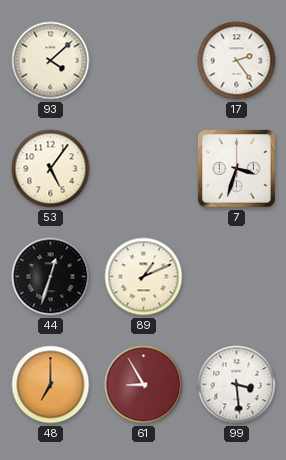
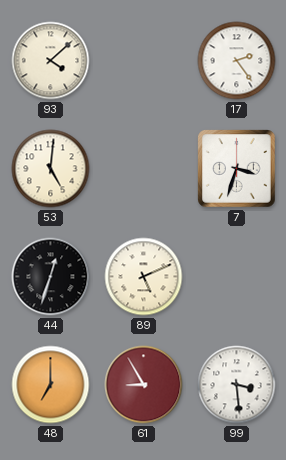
53: 5:06 -> 5:01
89: 1:11 -> 5:11
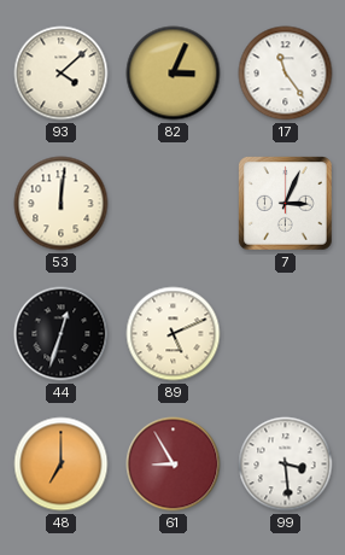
82: none -> 3:04
17: 2:24 -> 11:24
53: 5:01 -> 12:01
7: 3:33 -> 3:04
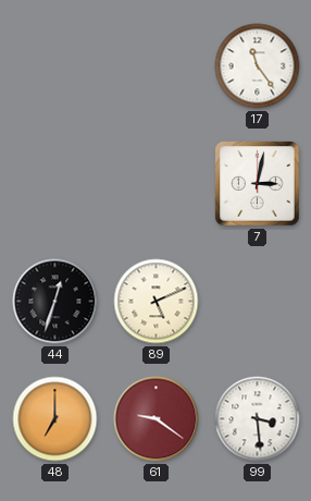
93: 4:08 -> none
82: 3:04 -> none
53: 12:01 -> none
7: 3:04 -> 3:02
61: 8:55 -> 9:21
